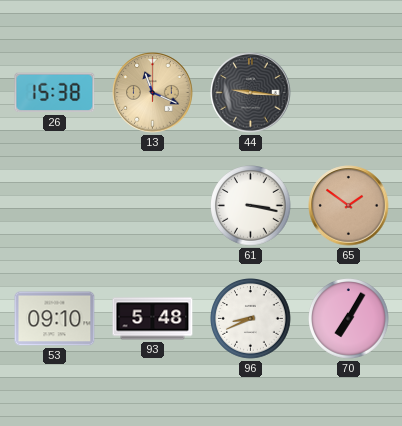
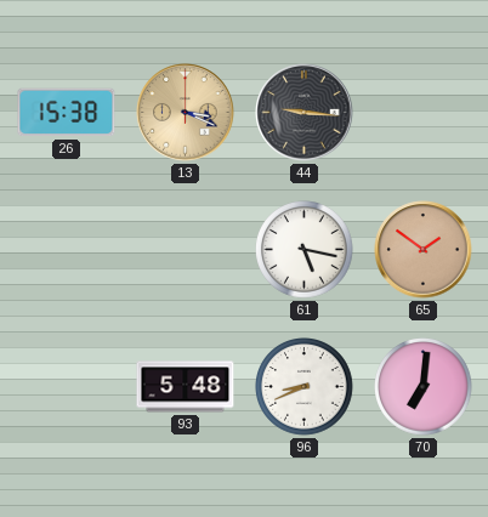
13: 11:19 -> 3:19
61: 3:17 -> 5:17
53: 09:10 -> none
70: 7:05 -> 7:01
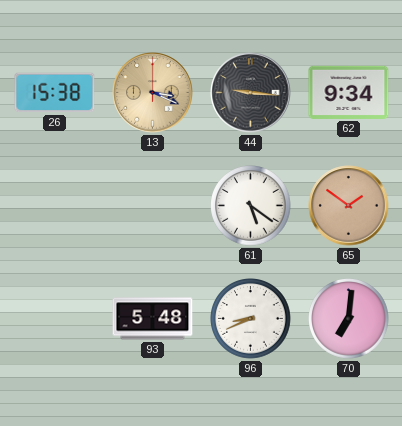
62: none -> 9:34
61: 5:17 -> 5:21
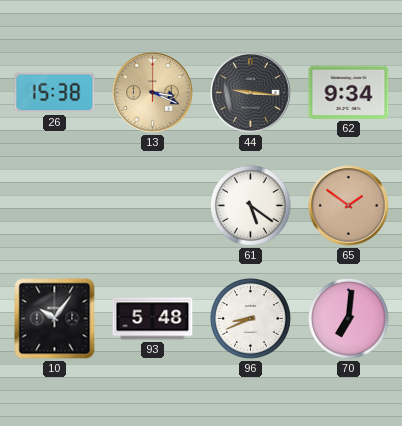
10: none -> 10:06
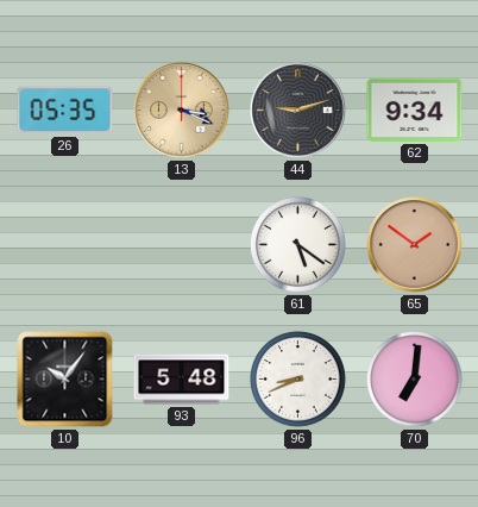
26: 15:38 -> 05:35
44: 9:16 -> 9:12
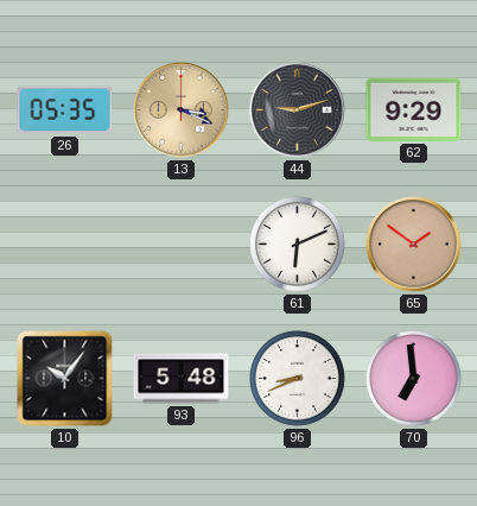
62: 9:34 -> 9:29
61: 5:21 -> 6:11
70: 7:01 -> 6:59
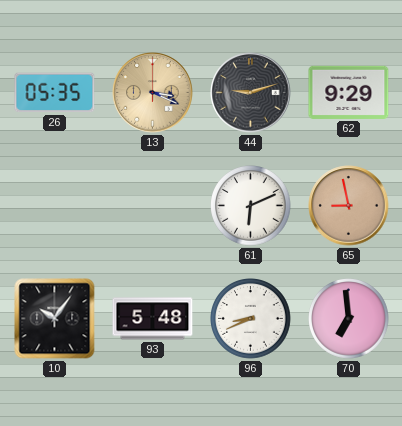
65: 1:51 -> 8:58
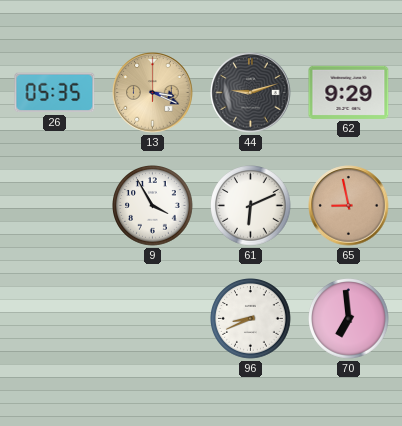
9: none -> 3:55
10: 10:06 -> none
93: 5:48 -> none
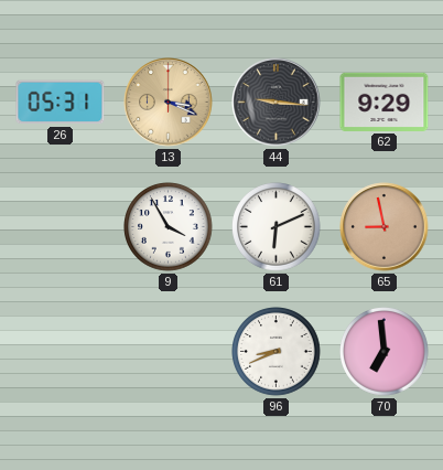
26: 05:35 -> 05:31
44: 9:12 -> 9:16
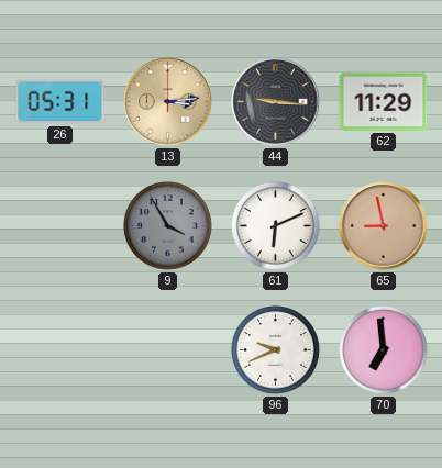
13: 3:19 -> 3:14
62: 9:29 -> 11:29
9 dial: white -> grey
96: 8:41 -> 9:41
